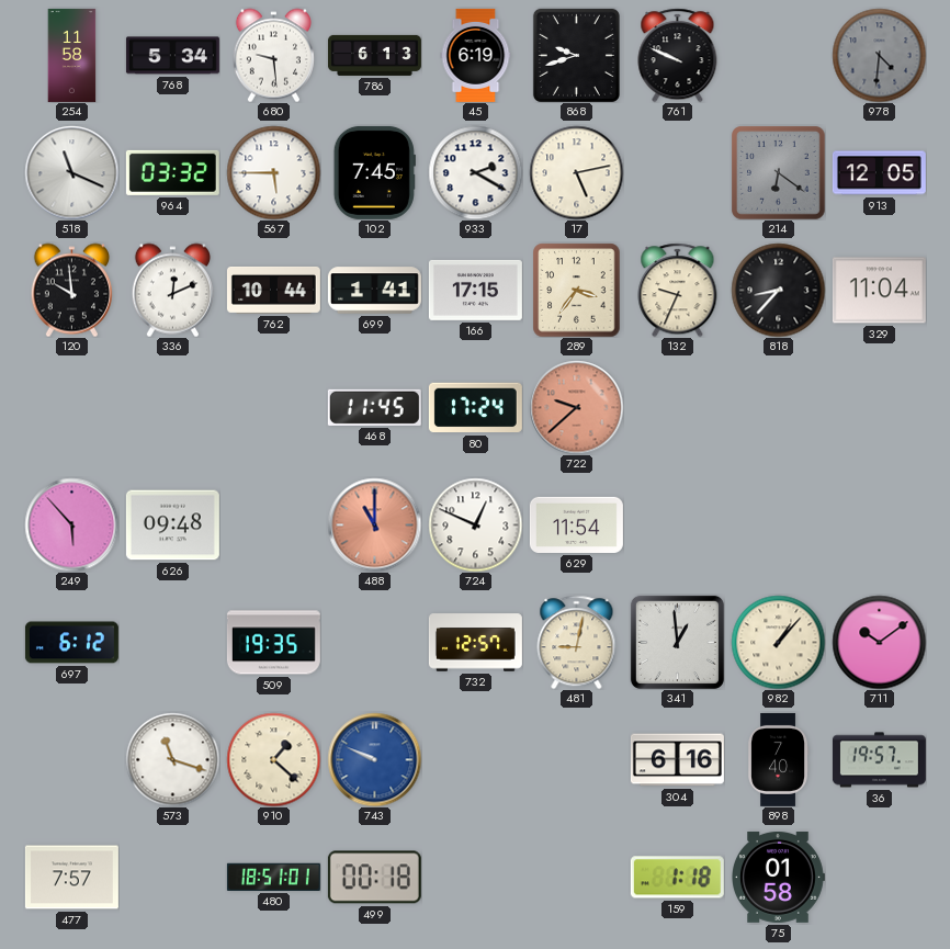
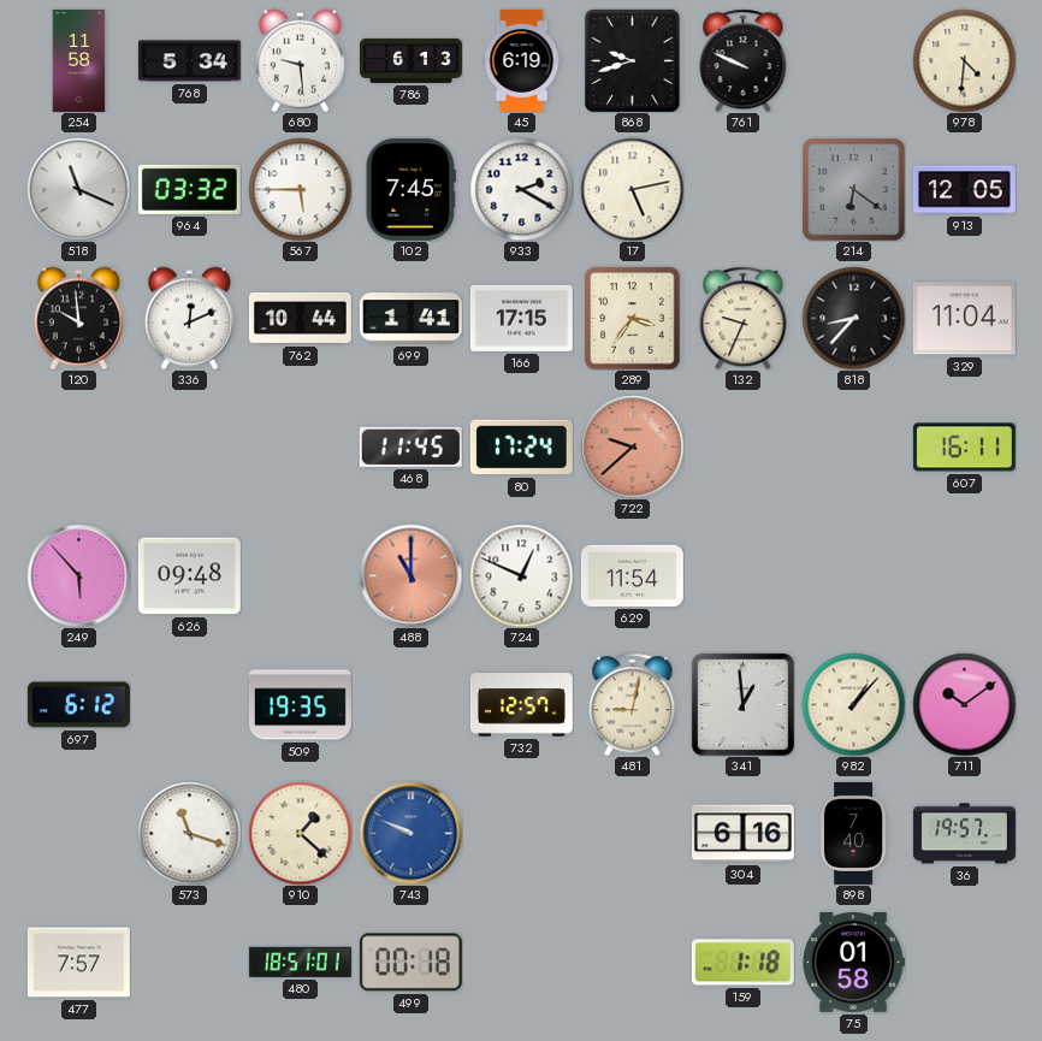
978 dial: grey -> cream
607: none -> 16:11
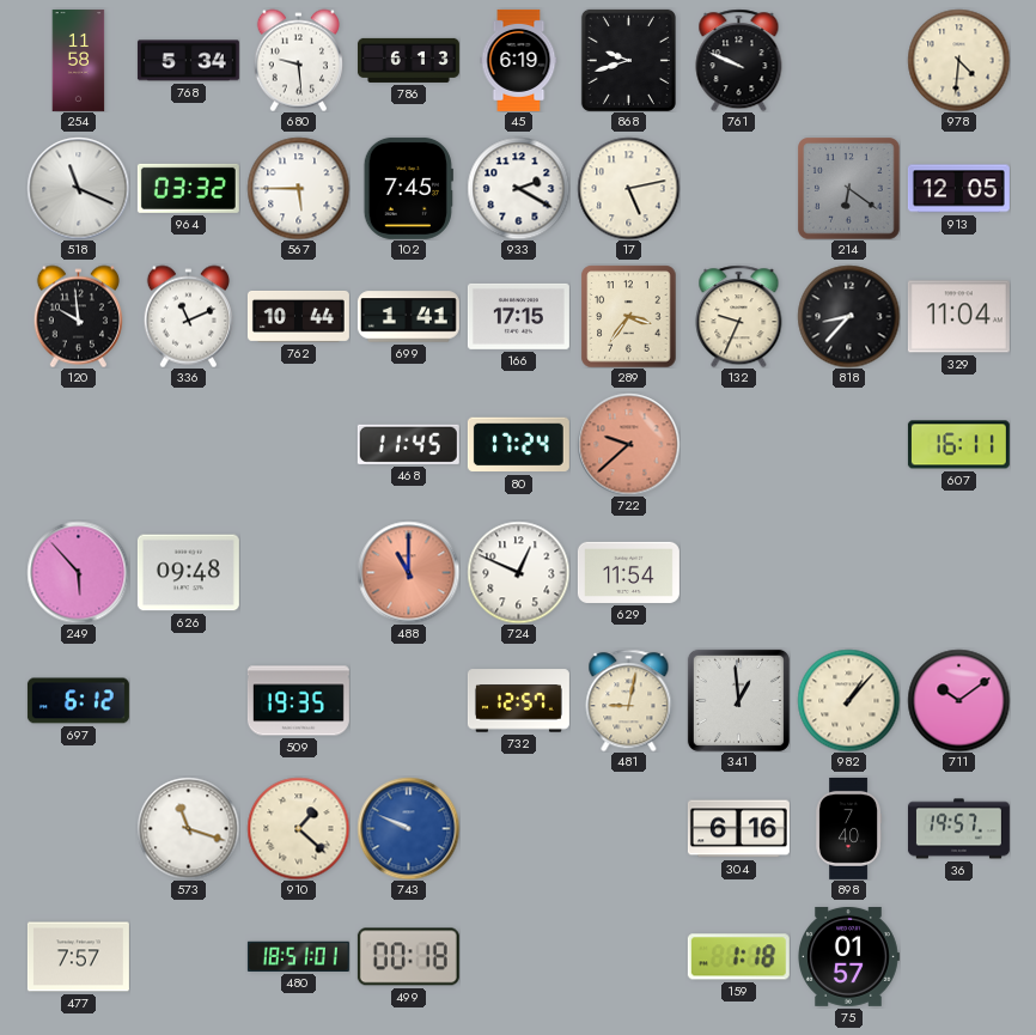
336: 12:11 -> 11:11
75: 01:58 -> 01:57
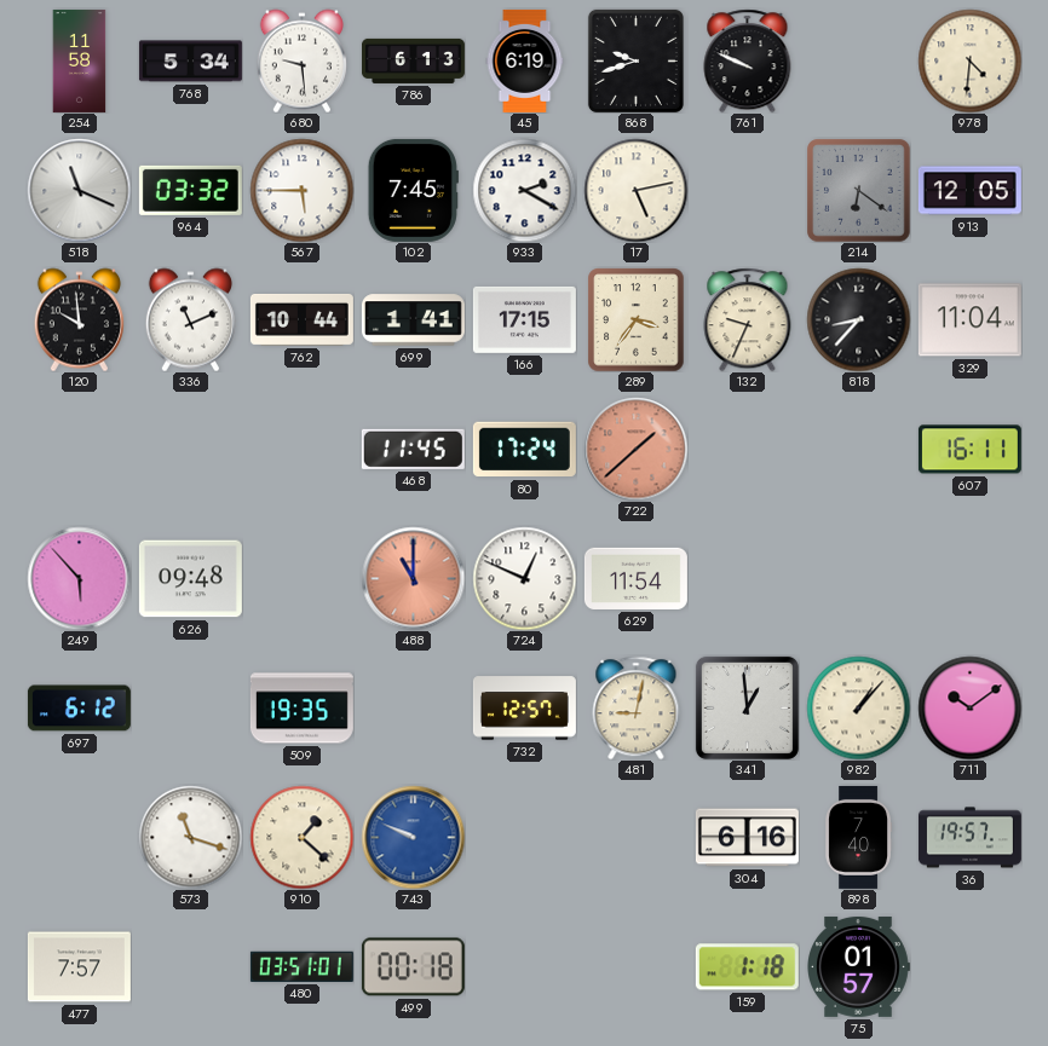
722: 9:38 -> 1:38
480: 18:51 -> 03:51
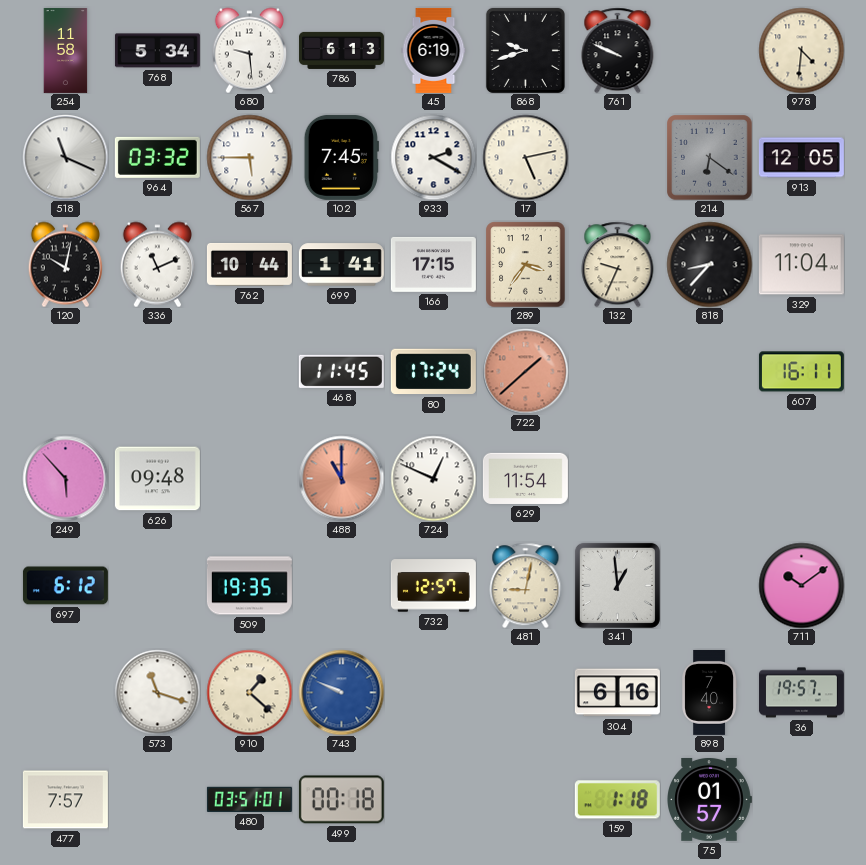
120: 9:59 -> 10:02
982: 1:07 -> none
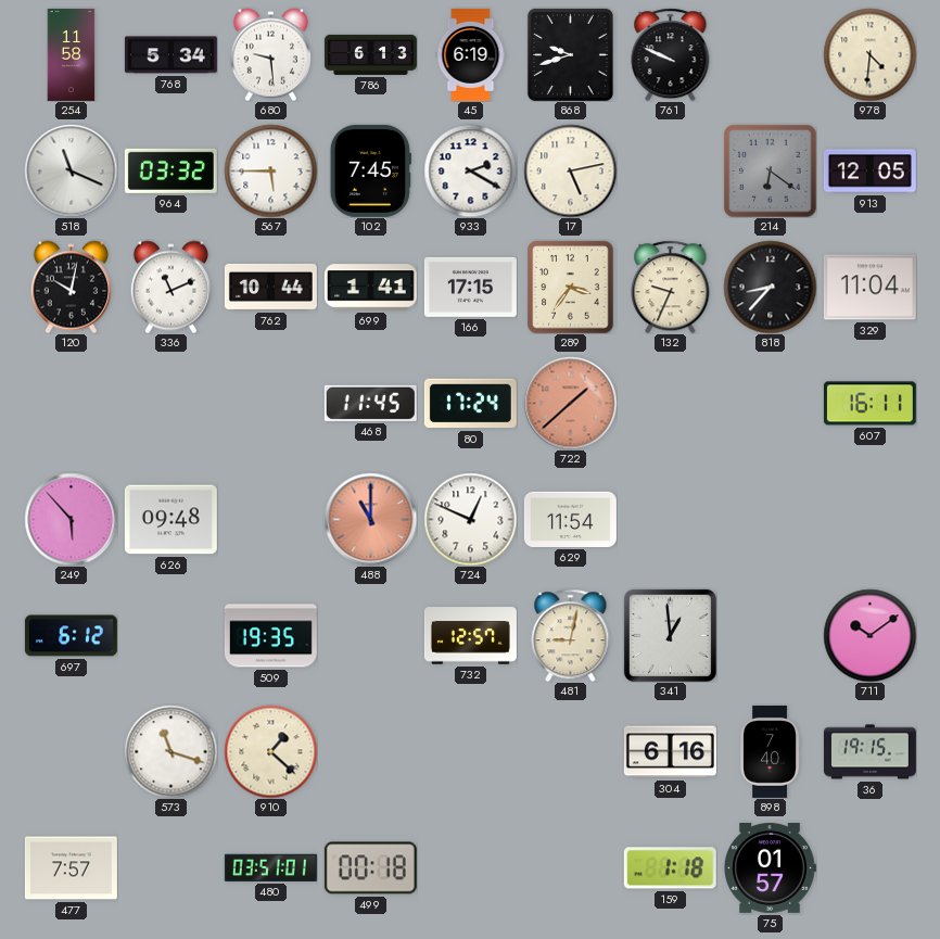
743: 9:49 -> none
36: 19:57 -> 19:15
